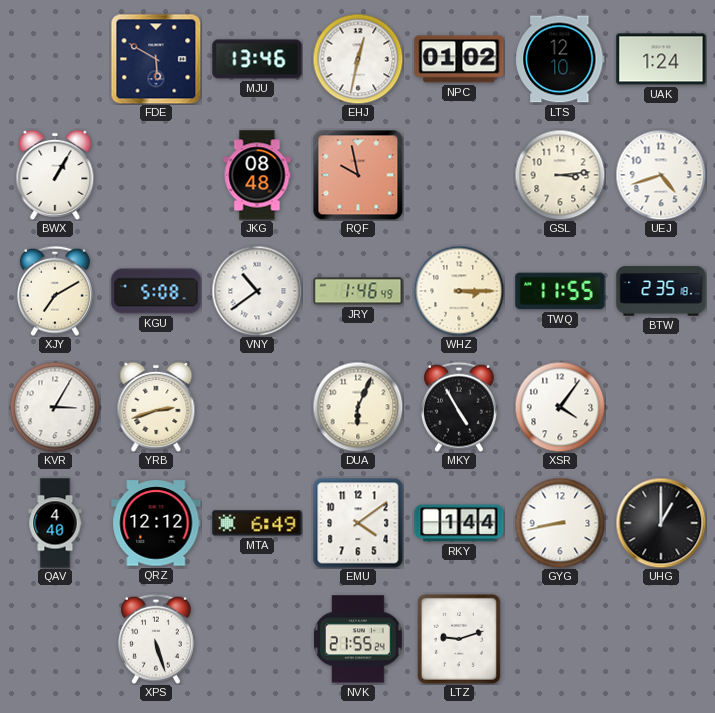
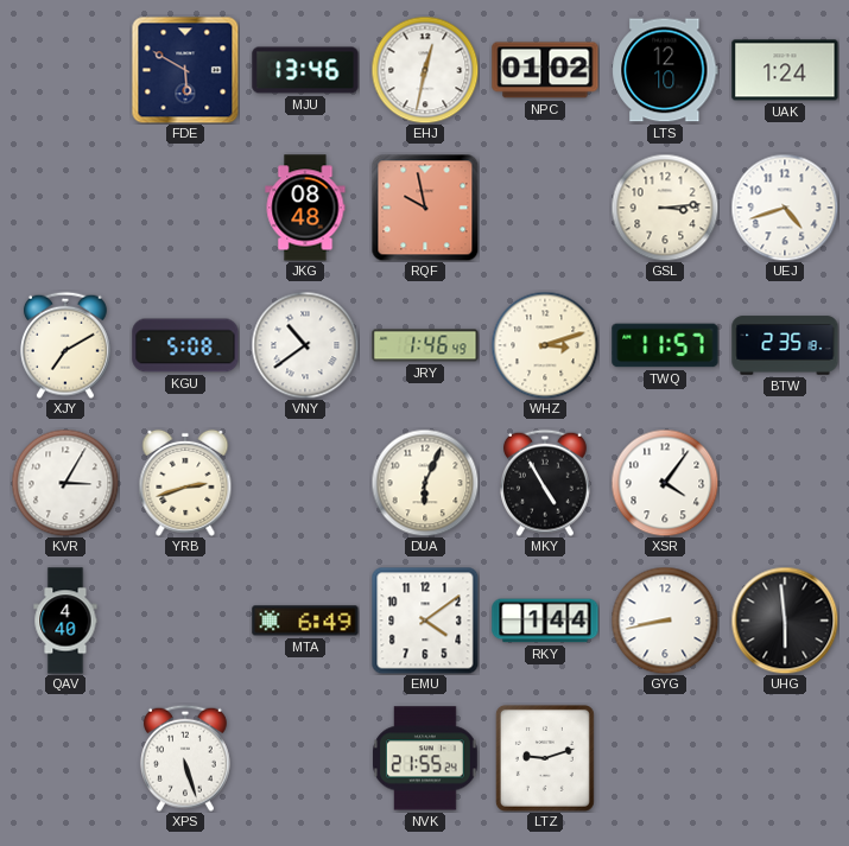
BWX: 1:05 -> none
WHZ: 3:15 -> 3:12
TWQ: 11:55 -> 11:57
QRZ: 12:12 -> none
UHG: 1:00 -> 5:59
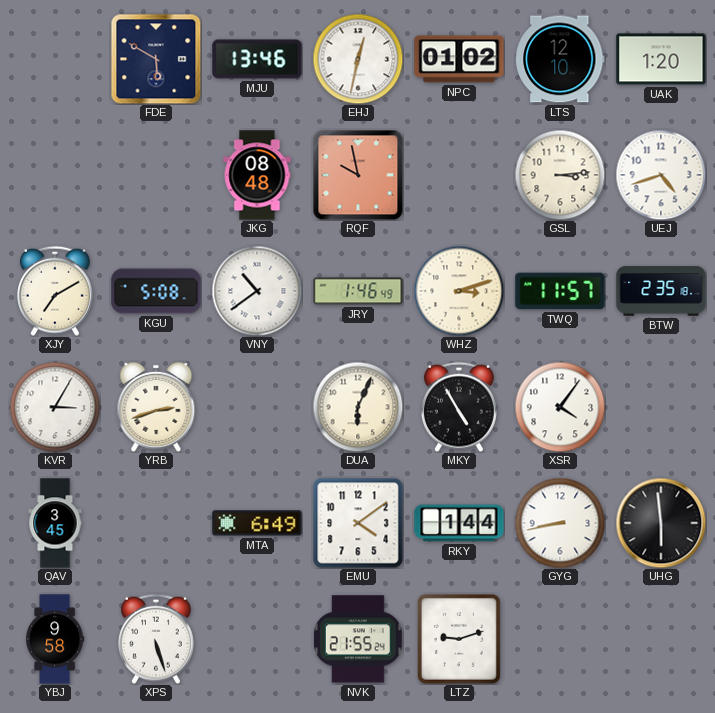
UAK: 1:24 -> 1:20
QAV: 4:40 -> 3:45
YBJ: none -> 9:58
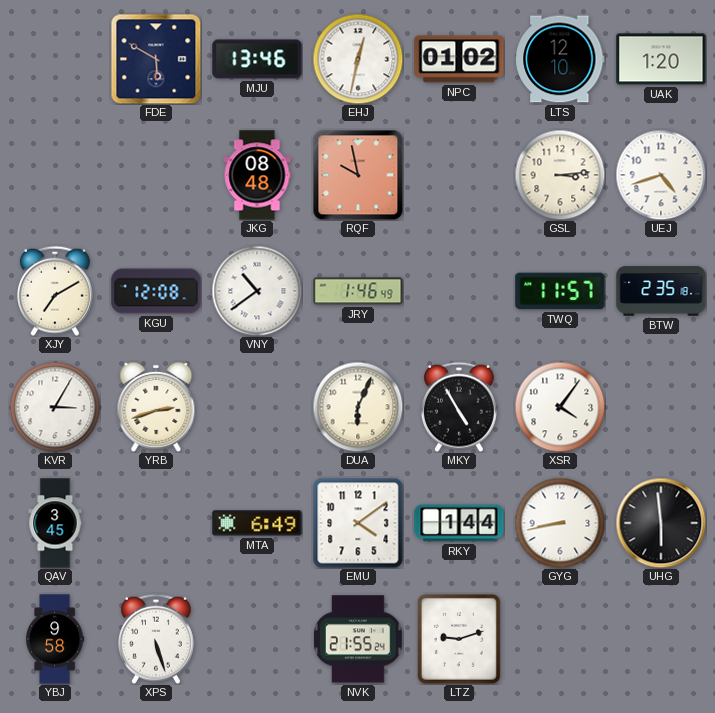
KGU: 5:08 -> 12:08
WHZ: 3:12 -> none
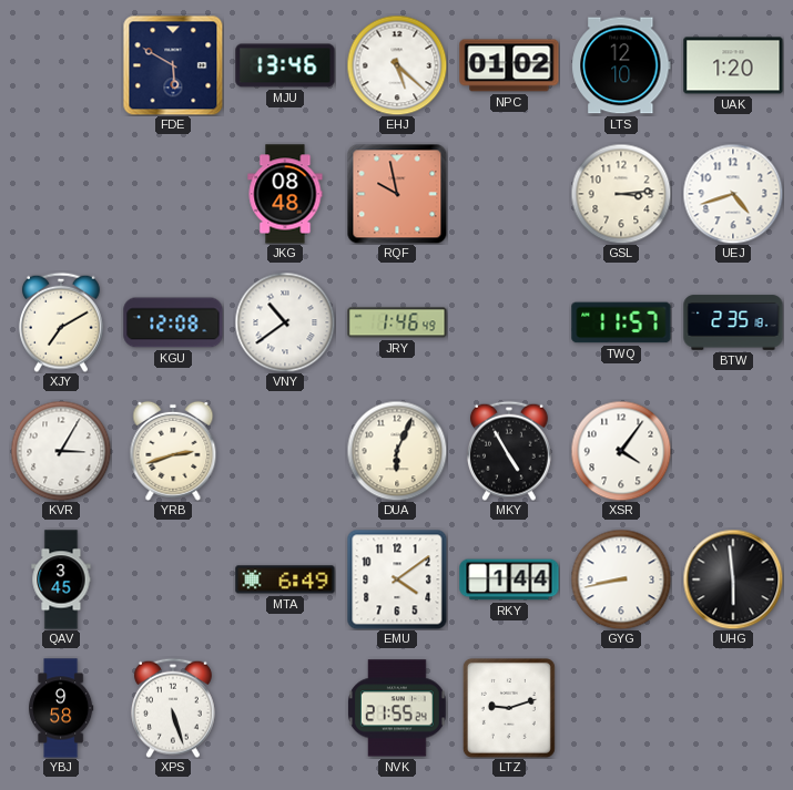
EHJ: 12:32 -> 5:22
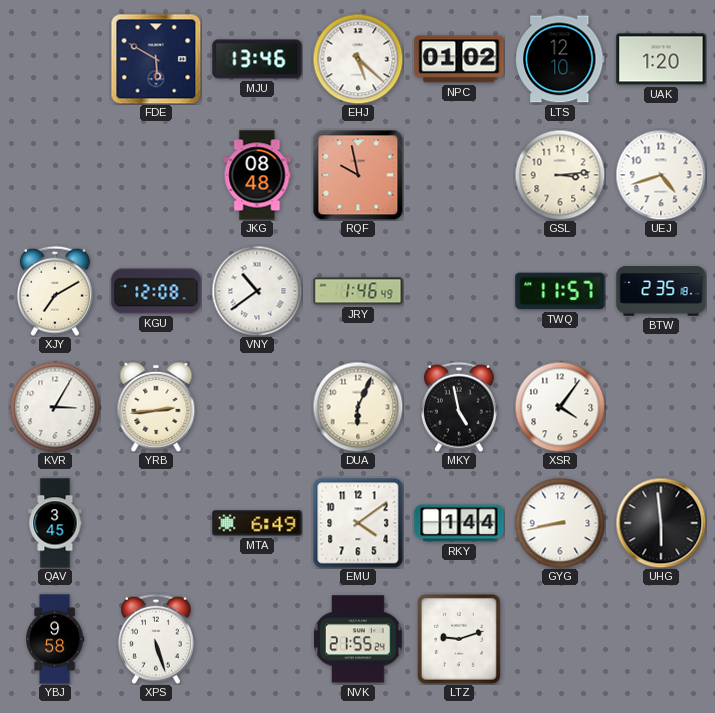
YRB: 2:42 -> 2:44
MKY: 4:55 -> 4:58
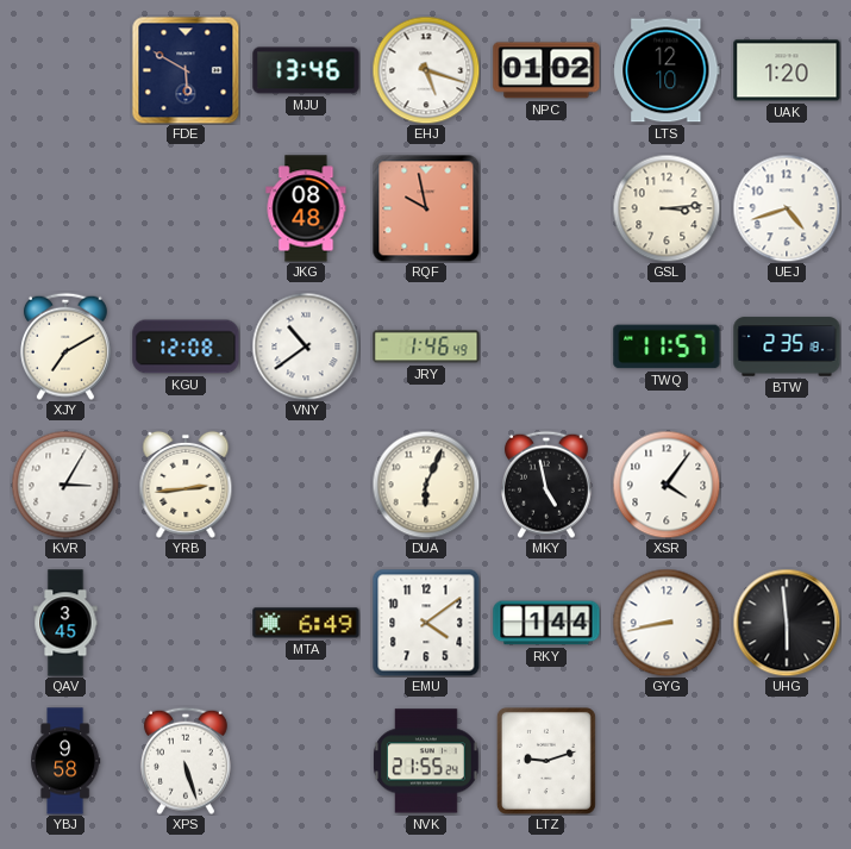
EHJ: 5:22 -> 5:18
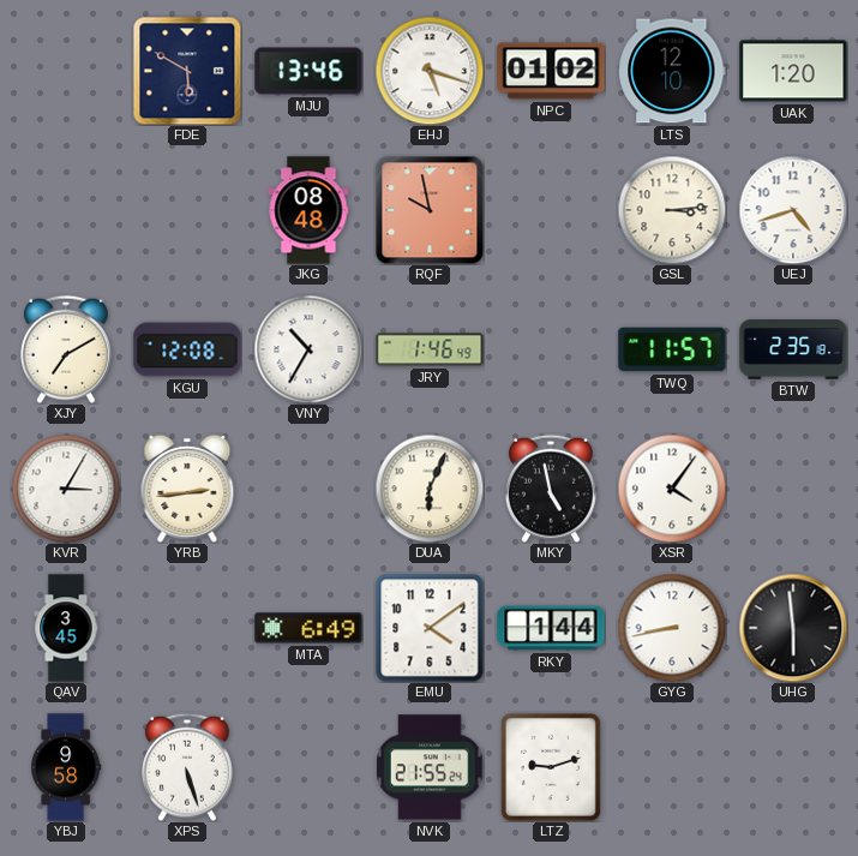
VNY: 10:39 -> 10:35
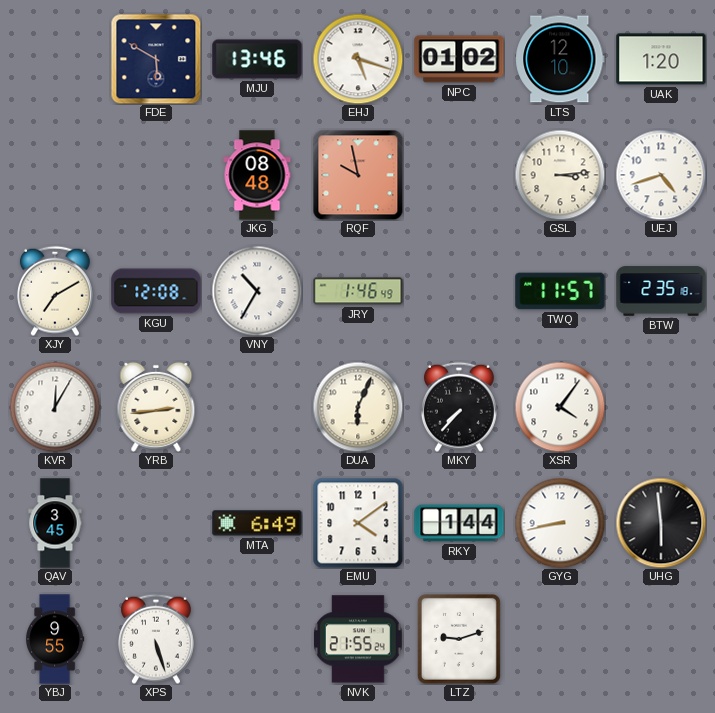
KVR: 3:05 -> 12:05
MKY: 4:58 -> 7:37
YBJ: 9:58 -> 9:55
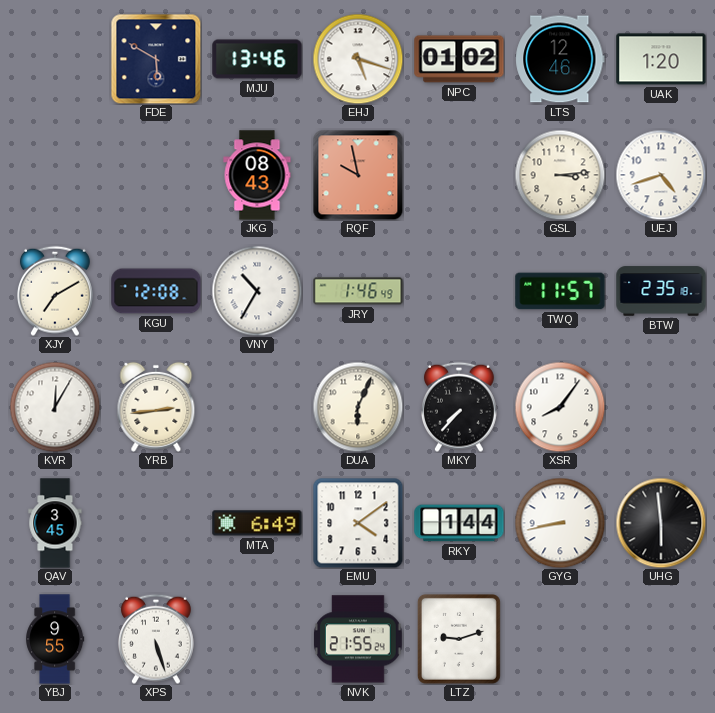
LTS: 12:10 -> 12:46
JKG: 08:48 -> 08:43
XSR: 4:06 -> 8:06
